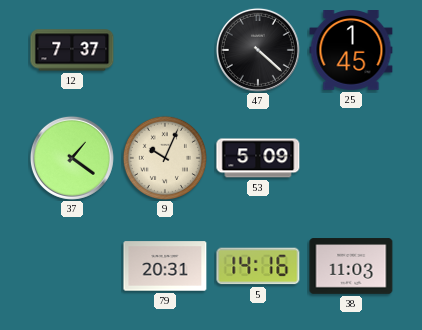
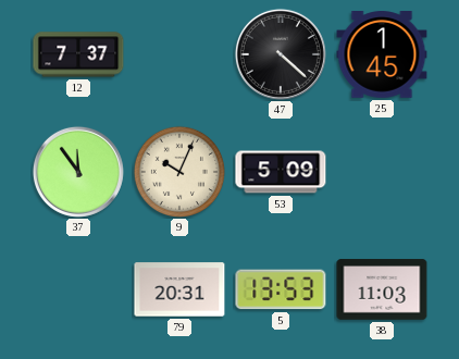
37: 1:21 -> 11:54
5: 14:16 -> 13:53
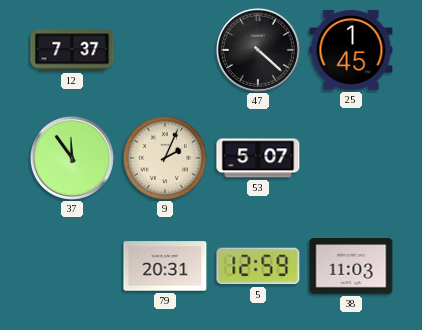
9: 10:04 -> 2:04
53: 5:09 -> 5:07
5: 13:53 -> 12:59
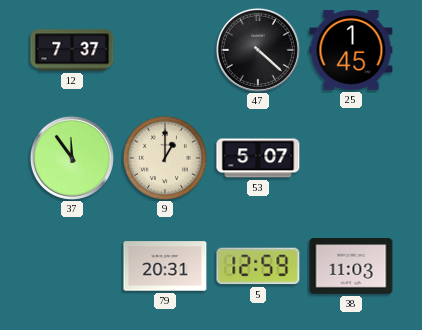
9: 2:04 -> 1:00
